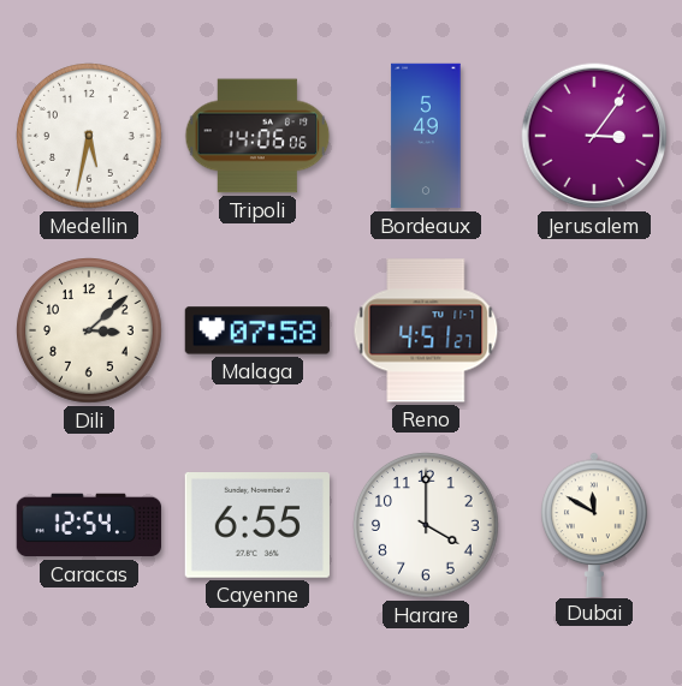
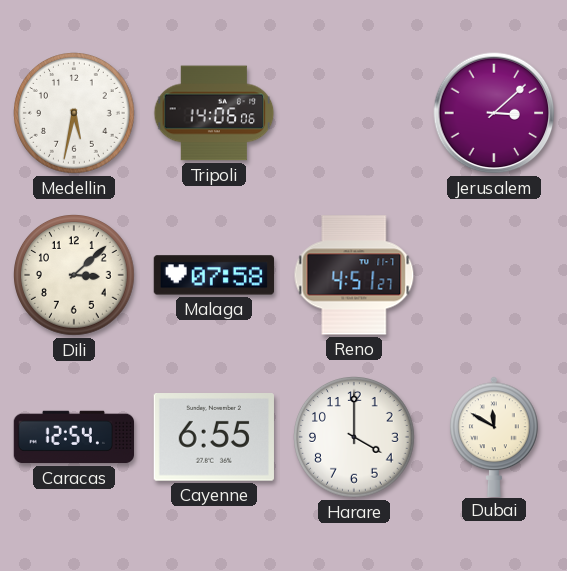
Bordeaux: 5:49 -> none
Jerusalem: 3:06 -> 3:08
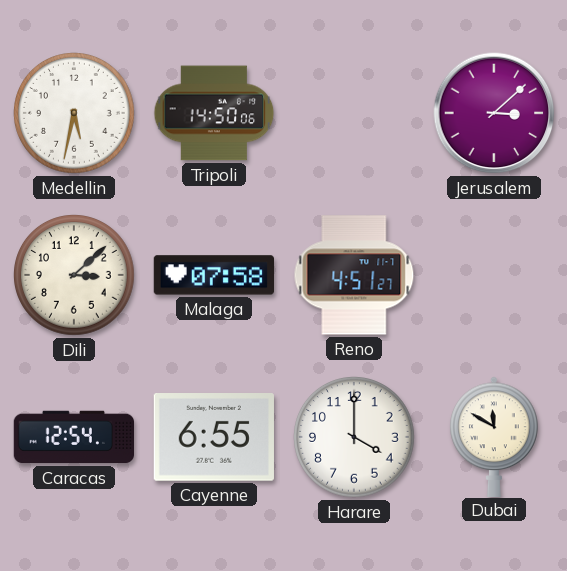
Tripoli: 14:06 -> 14:50
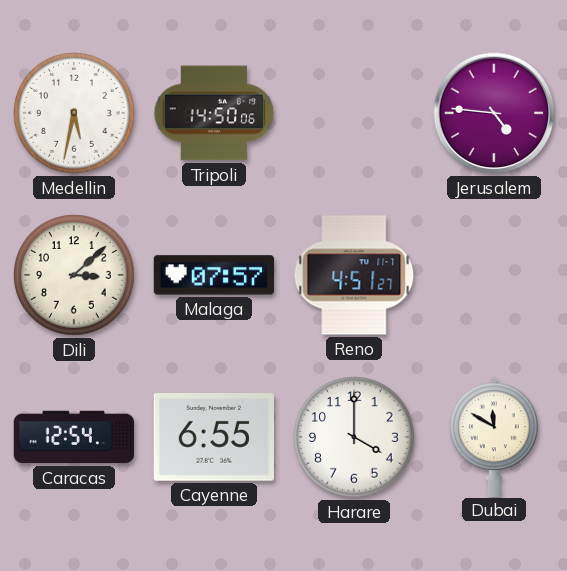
Jerusalem: 3:08 -> 4:46
Malaga: 07:58 -> 07:57
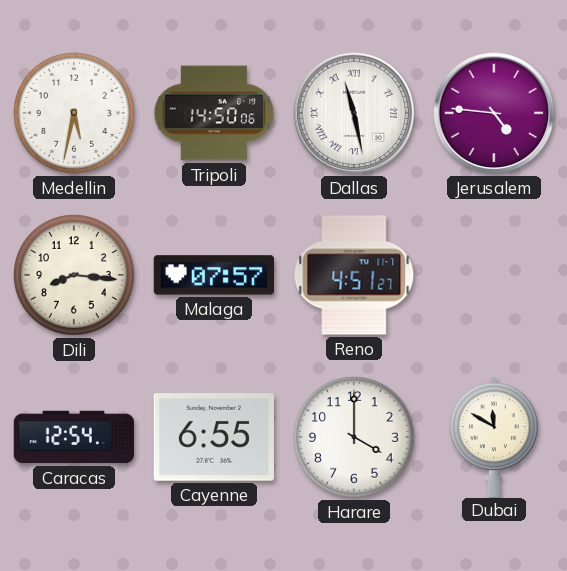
Dallas: none -> 11:28
Dili: 3:08 -> 8:16
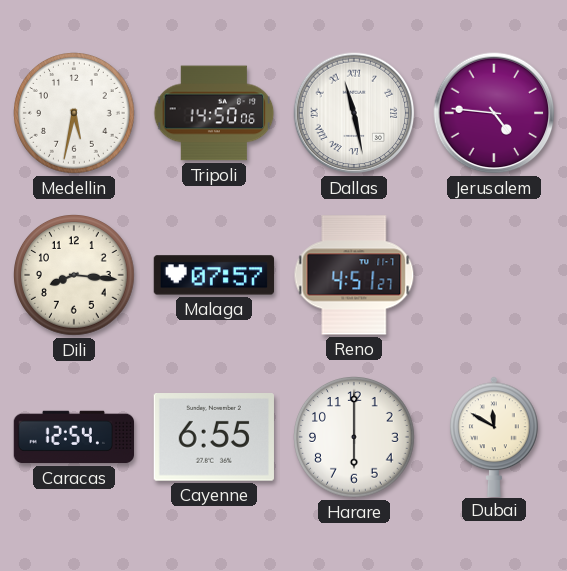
Harare: 4:00 -> 6:00
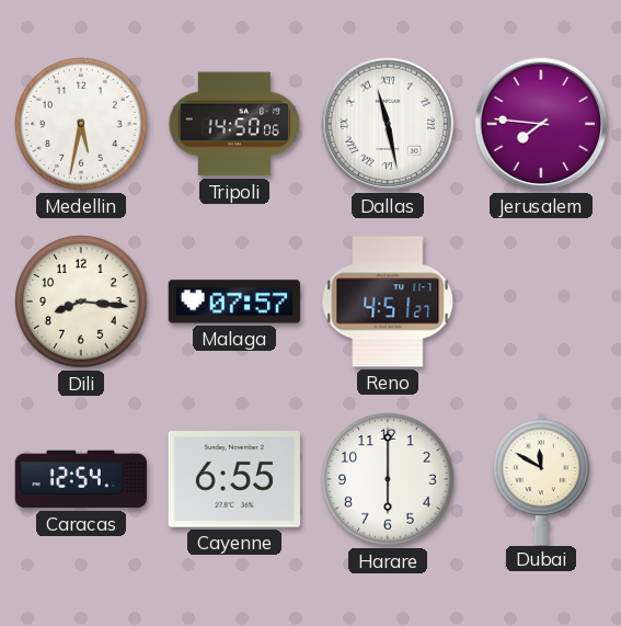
Jerusalem: 4:46 -> 7:46
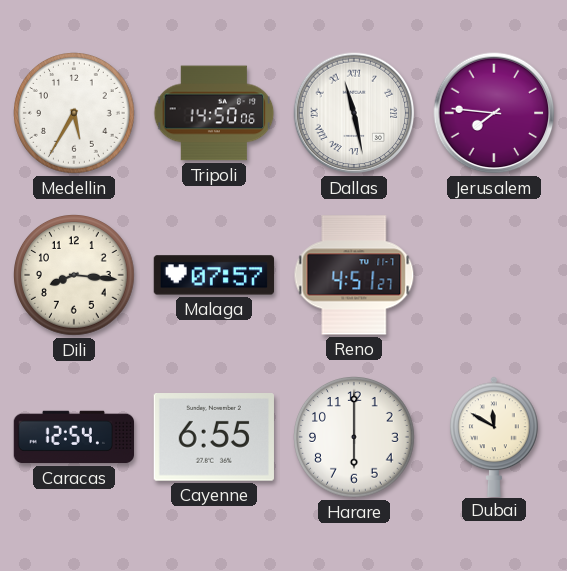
Medellin: 5:32 -> 5:35
